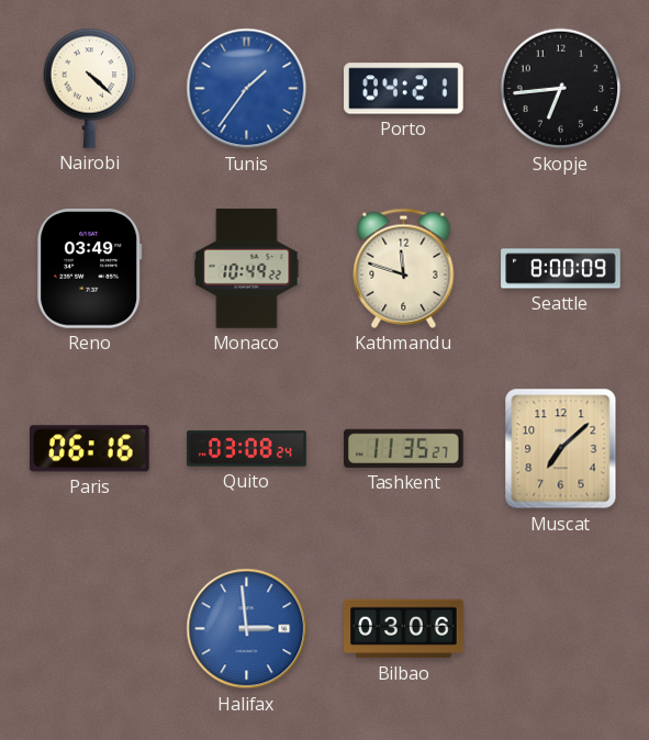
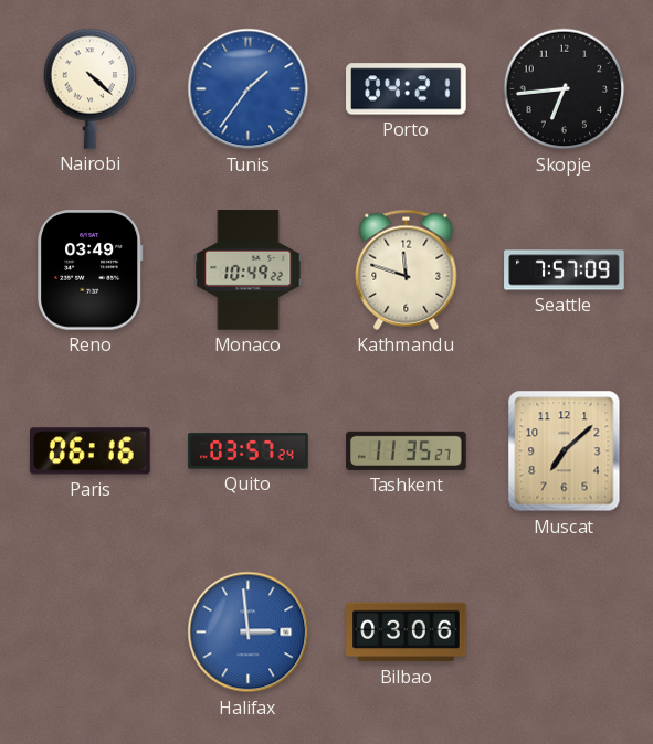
Seattle: 8:00 -> 7:57
Quito: 03:08 -> 03:57
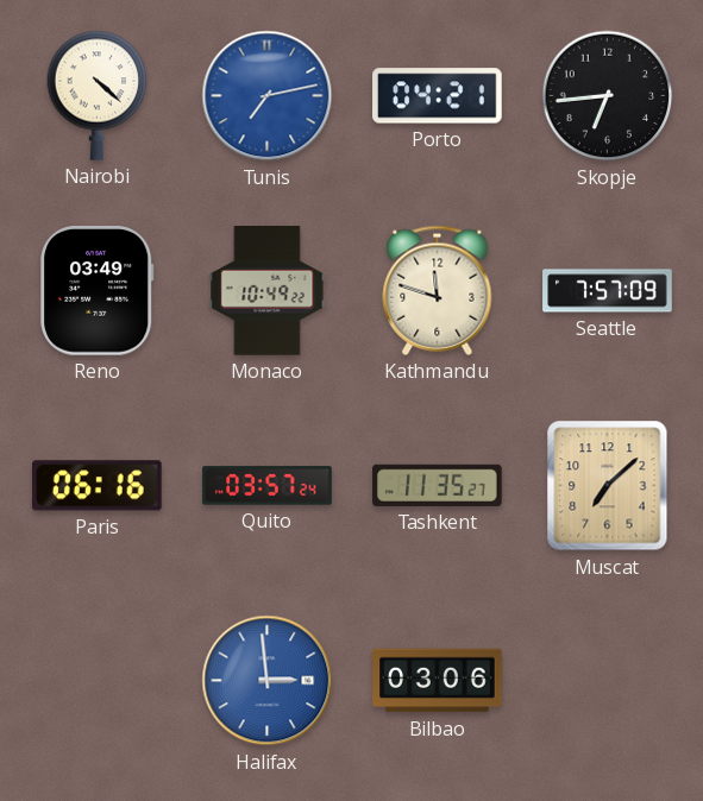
Tunis: 1:36 -> 7:13
